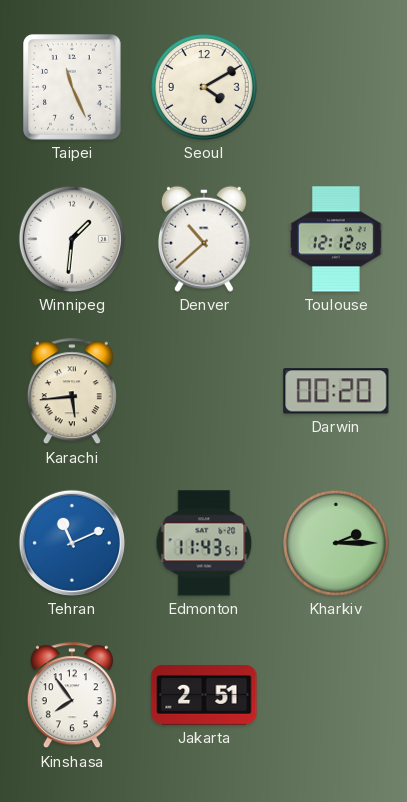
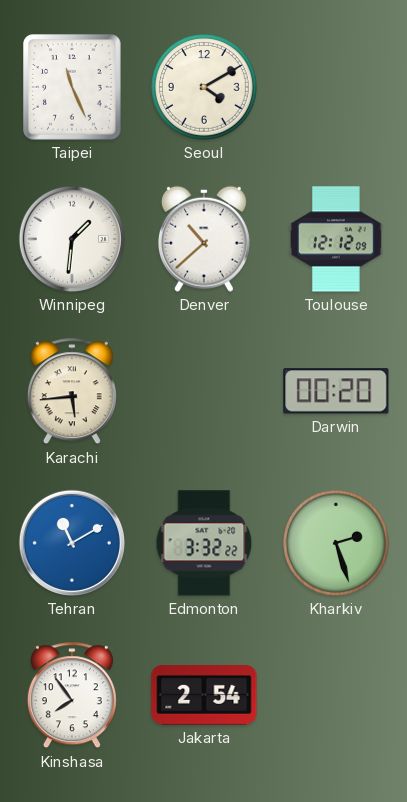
Tehran: 11:11 -> 11:10
Edmonton: 11:43 -> 3:32
Kharkiv: 2:15 -> 2:27
Jakarta: 2:51 -> 2:54
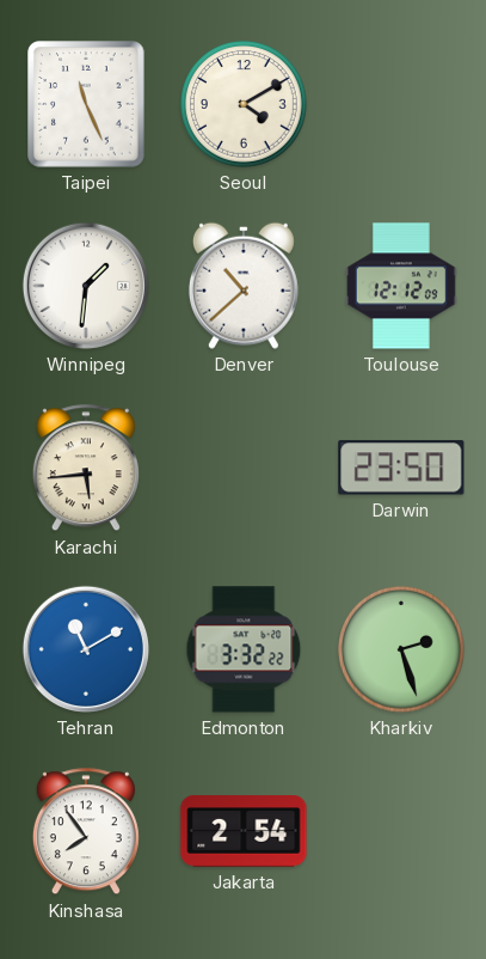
Darwin: 00:20 -> 23:50
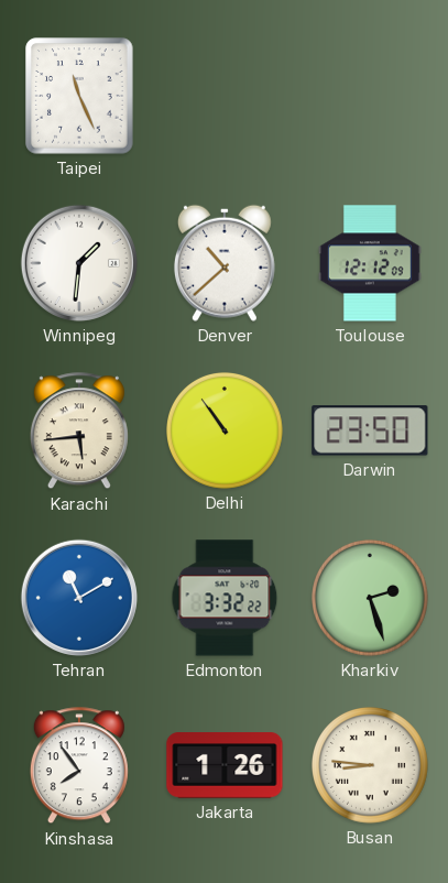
Seoul: 4:10 -> none
Delhi: none -> 10:54
Jakarta: 2:54 -> 1:26
Busan: none -> 8:46
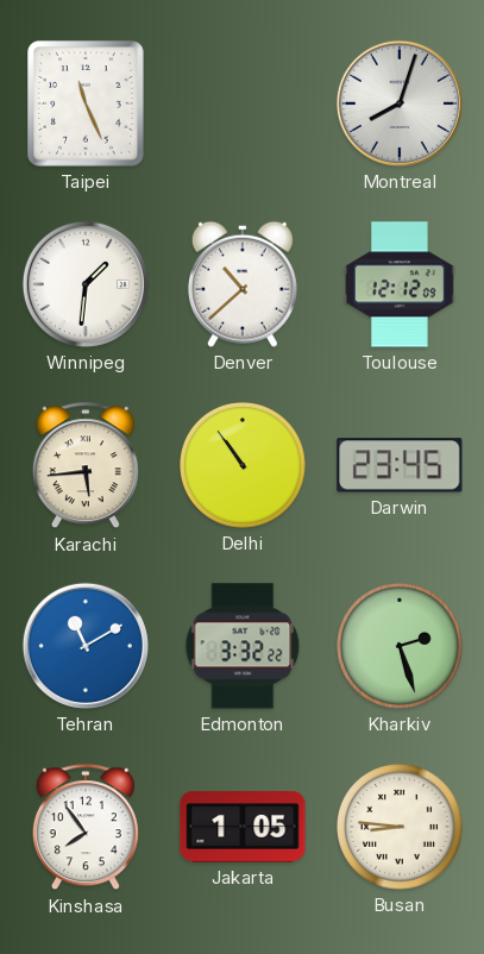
Montreal: none -> 8:03
Darwin: 23:50 -> 23:45
Jakarta: 1:26 -> 1:05
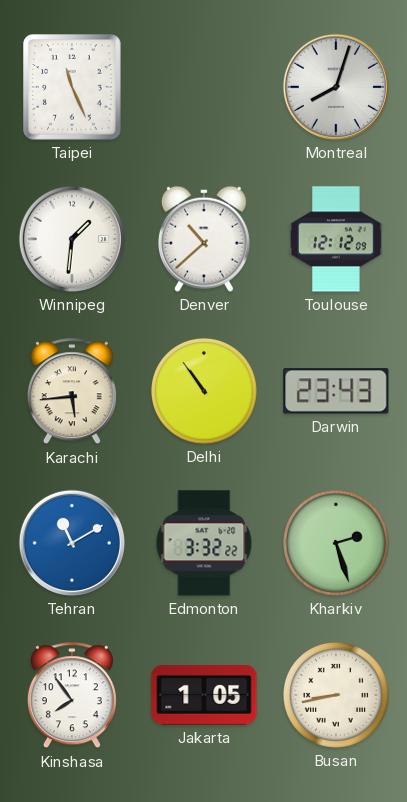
Darwin: 23:45 -> 23:43
Busan: 8:46 -> 8:43
